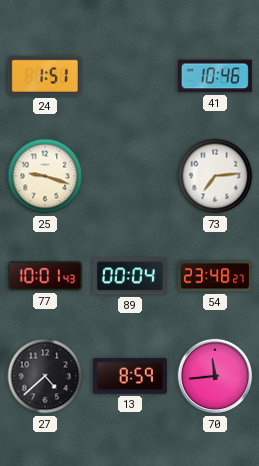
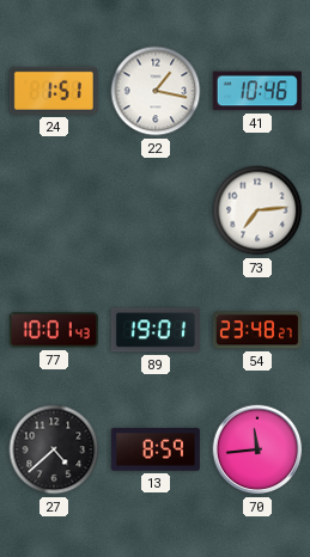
22: none -> 1:17
25: 9:18 -> none
89: 00:04 -> 19:01
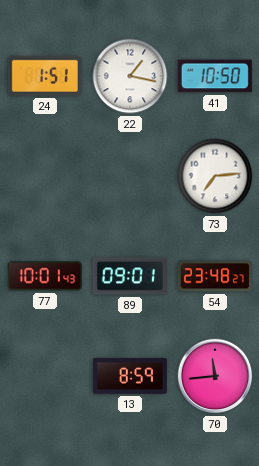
41: 10:46 -> 10:50
89: 19:01 -> 09:01
27: 4:38 -> none
